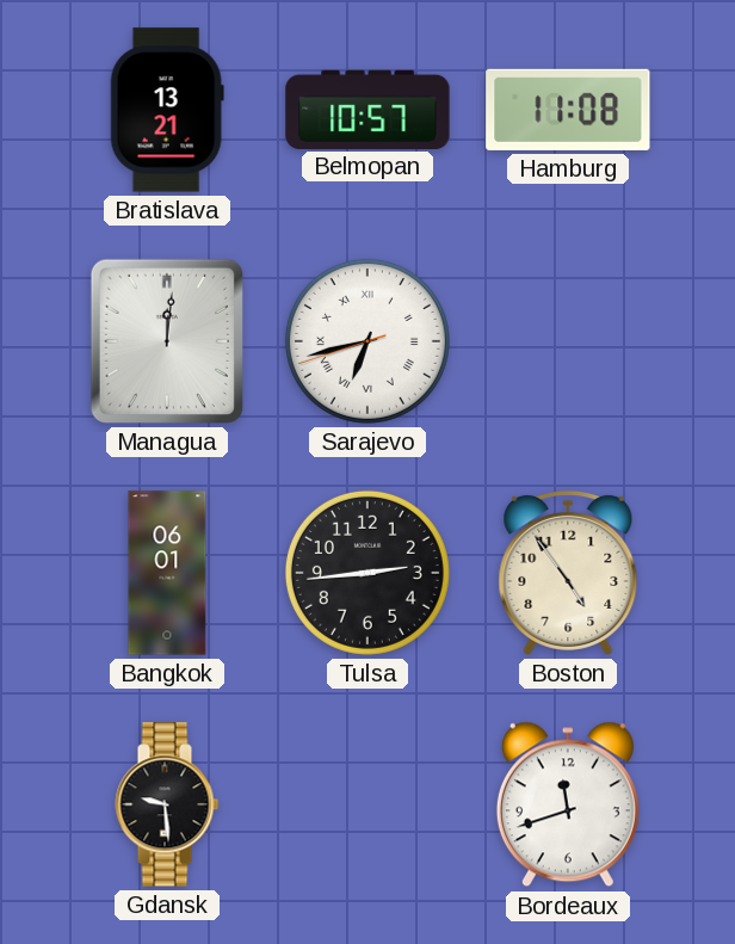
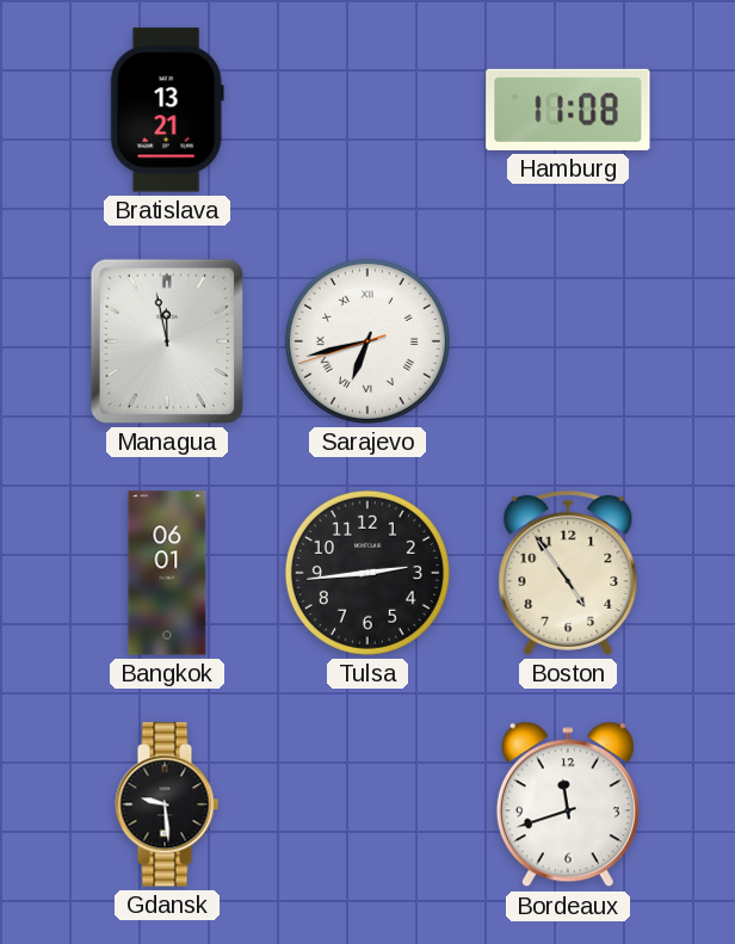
Belmopan: 10:57 -> none
Managua: 12:01 -> 11:58
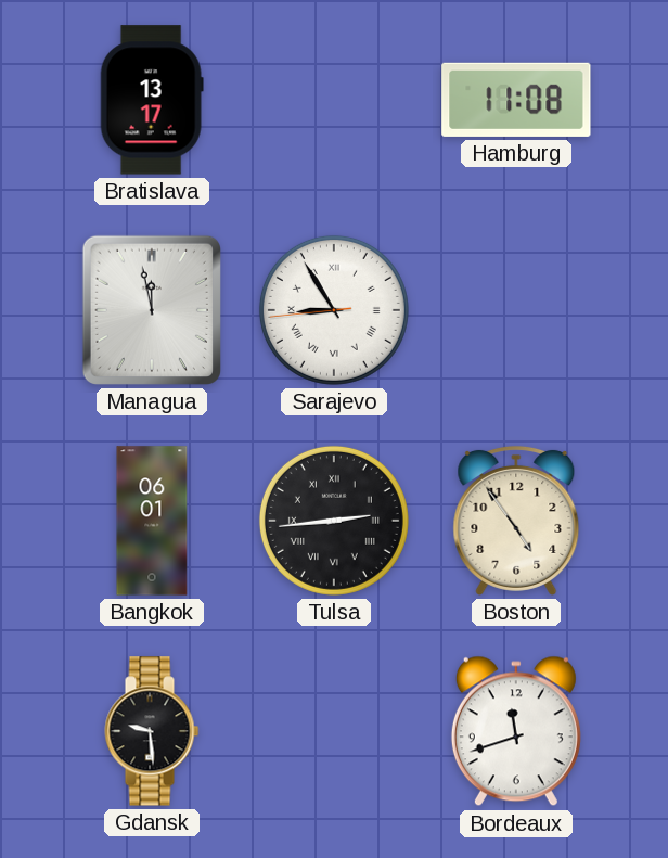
Bratislava: 13:21 -> 13:17
Sarajevo: 6:42 -> 8:54
Tulsa numerals: Arabic -> Roman
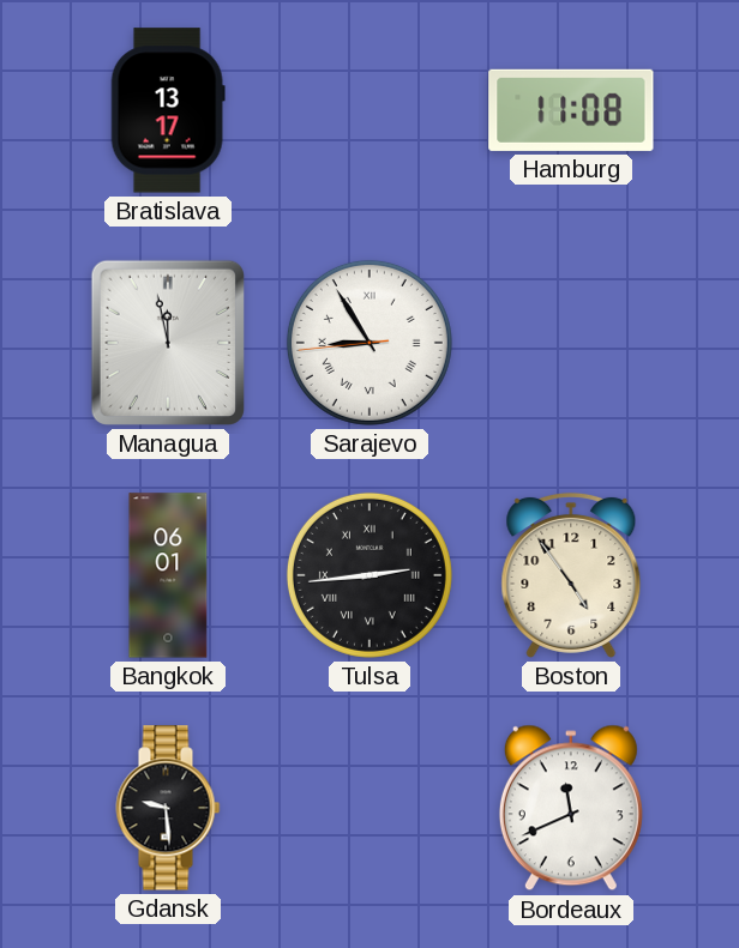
Bordeaux: 11:42 -> 11:41
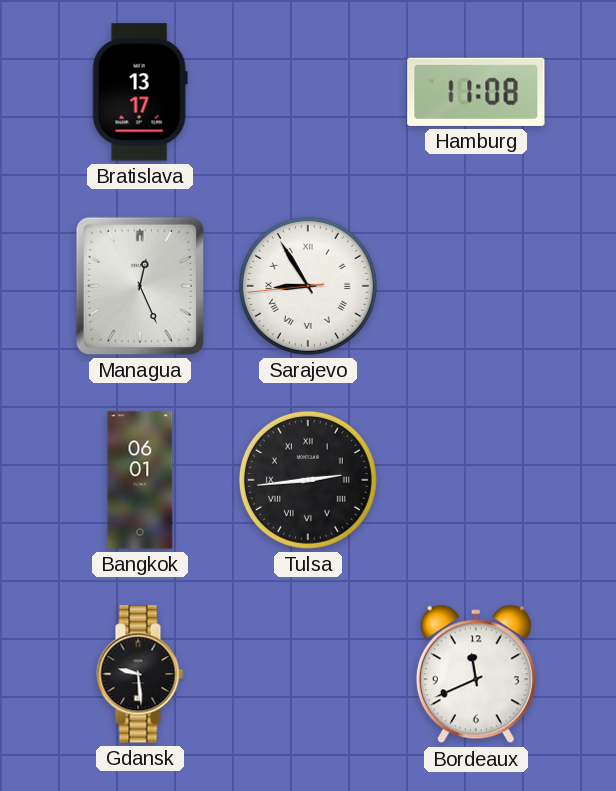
Managua: 11:58 -> 12:26
Boston: 4:54 -> none
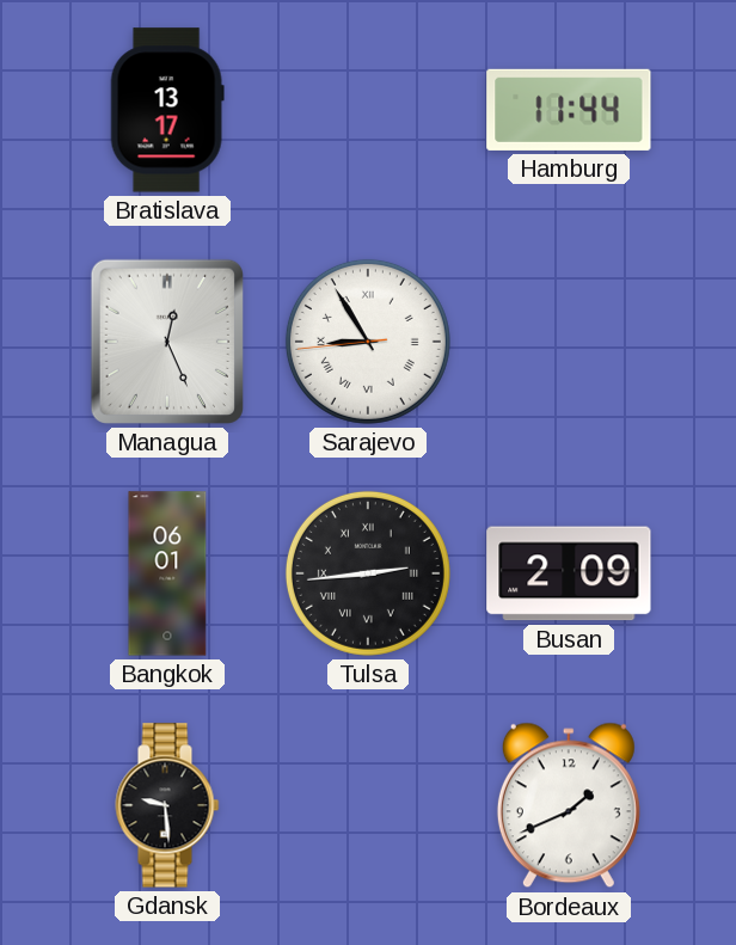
Hamburg: 11:08 -> 11:44
Busan: none -> 2:09
Bordeaux: 11:41 -> 1:41
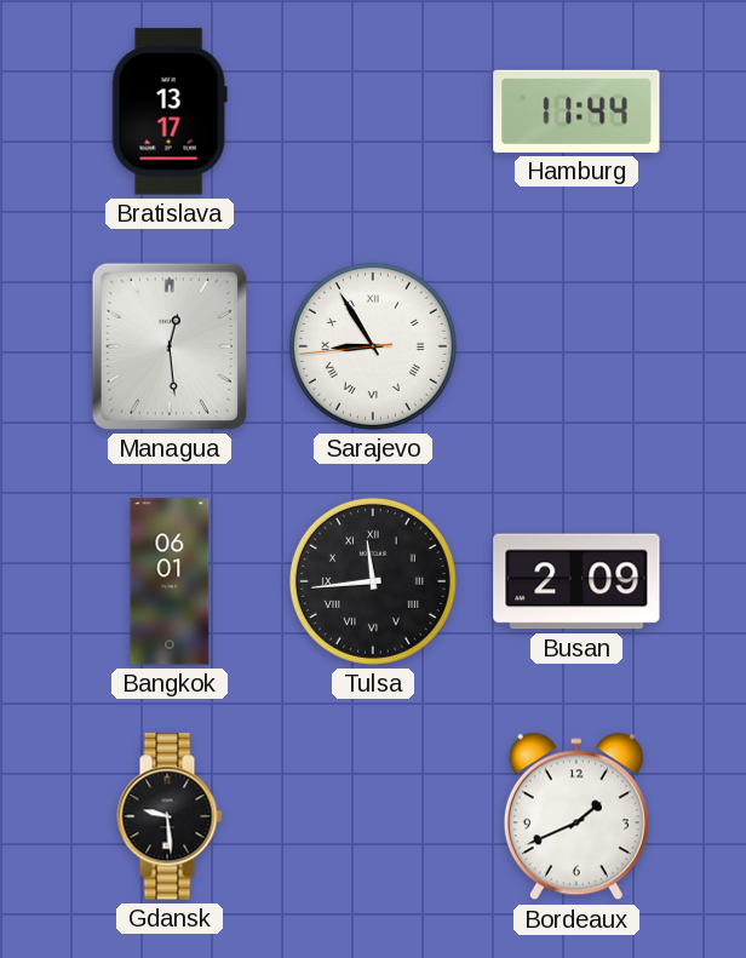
Managua: 12:26 -> 12:29
Tulsa: 2:44 -> 11:44
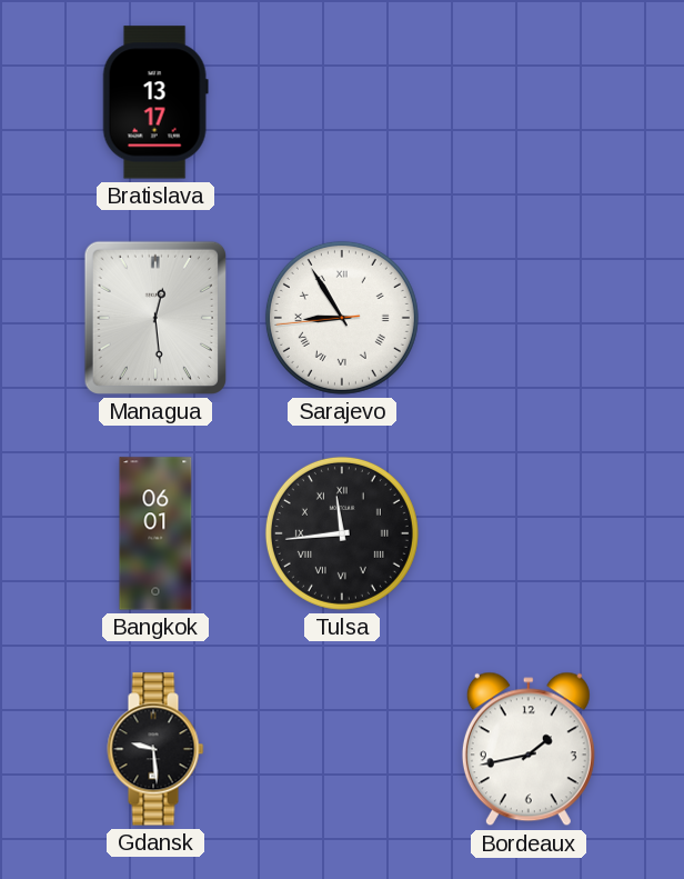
Hamburg: 11:44 -> none
Busan: 2:09 -> none
Bordeaux: 1:41 -> 1:43
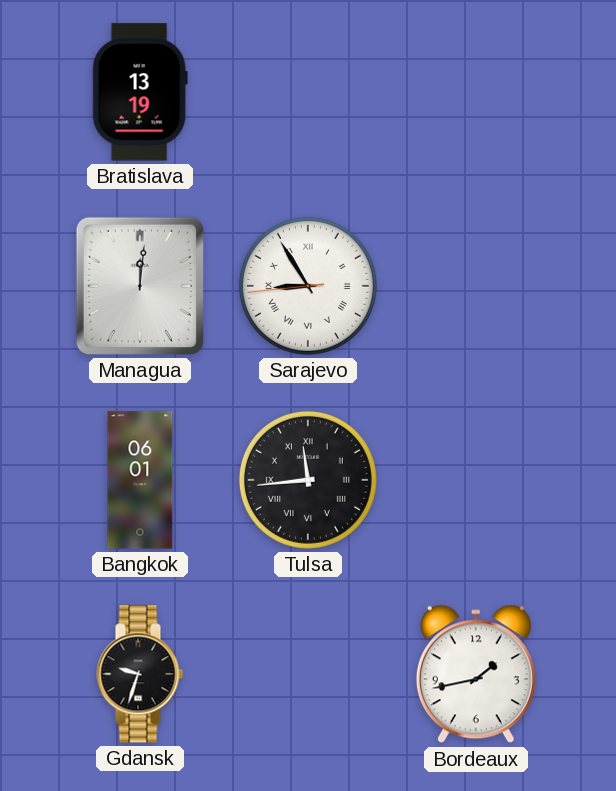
Bratislava: 13:17 -> 13:19
Managua: 12:29 -> 12:01
Gdansk: 9:29 -> 9:33
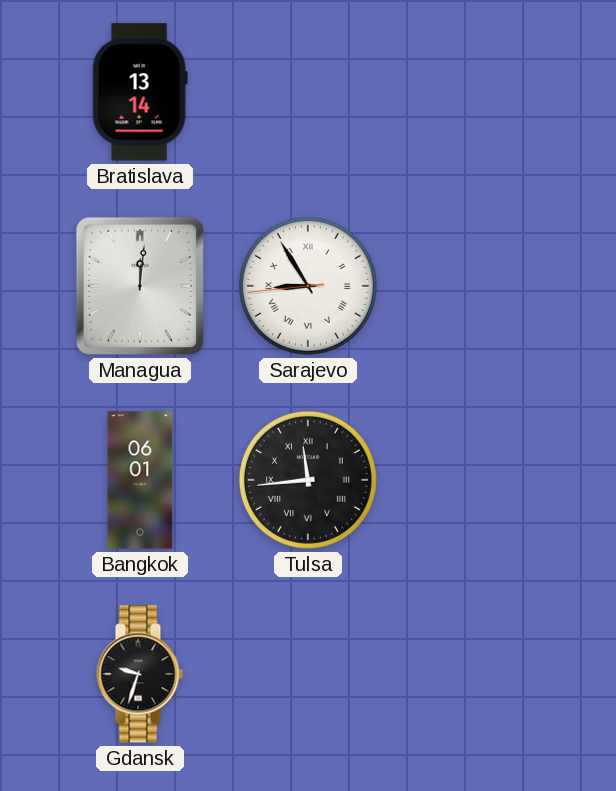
Bratislava: 13:19 -> 13:14
Bordeaux: 1:43 -> none
